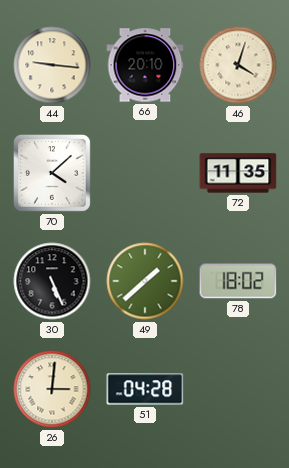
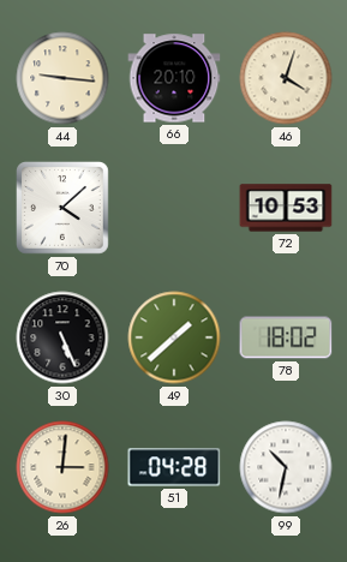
72: 11:35 -> 10:53
99: none -> 10:32
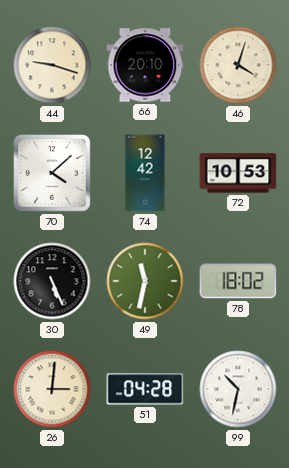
44: 9:16 -> 9:18
74: none -> 12:42
49: 1:38 -> 11:32
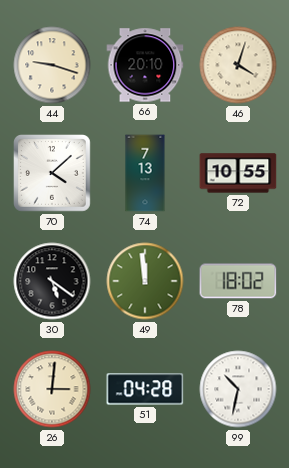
74: 12:42 -> 7:13
72: 10:53 -> 10:55
30: 5:26 -> 5:21
49: 11:32 -> 11:59
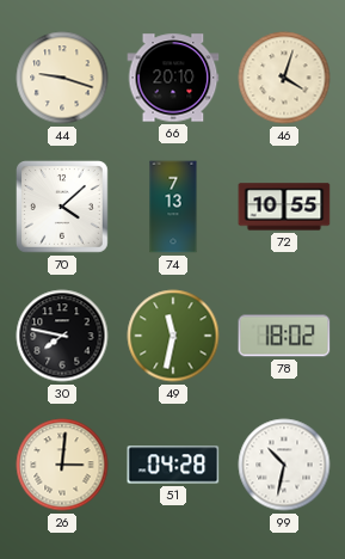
30: 5:21 -> 7:47
49: 11:59 -> 11:32
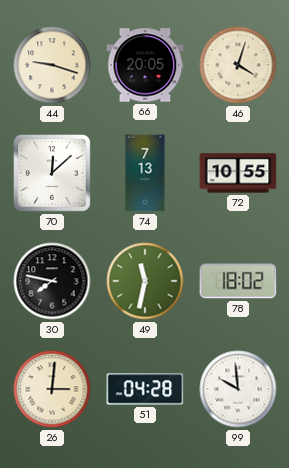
66: 20:10 -> 20:05
70: 4:08 -> 12:08
99: 10:32 -> 9:59
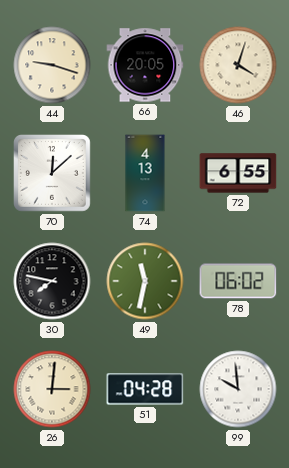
74: 7:13 -> 4:13
72: 10:55 -> 6:55
78: 18:02 -> 06:02
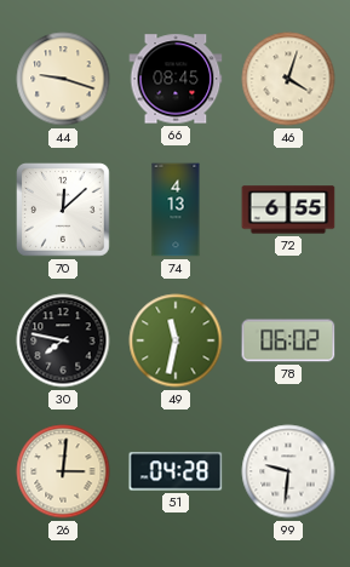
66: 20:05 -> 08:45
99: 9:59 -> 9:31
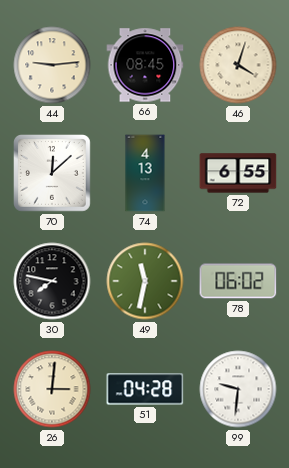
44: 9:18 -> 9:14
